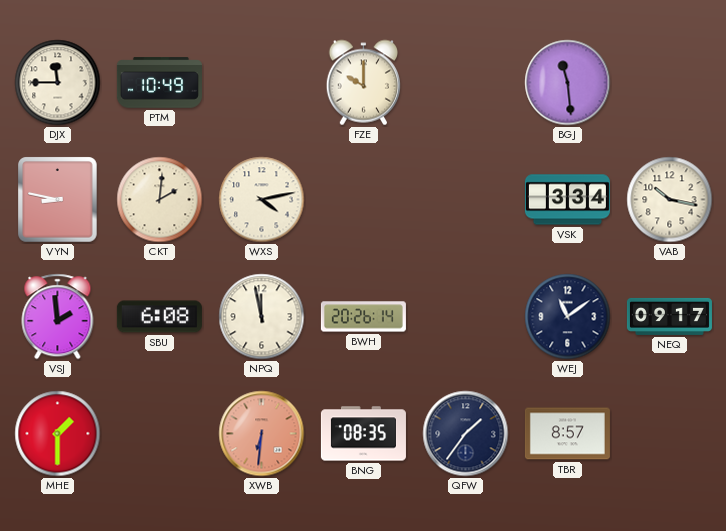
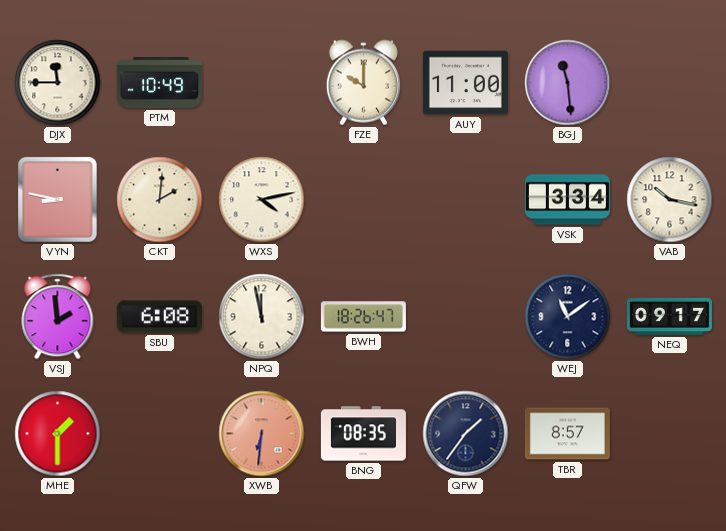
AUY: none -> 11:00
BWH: 20:26 -> 18:26
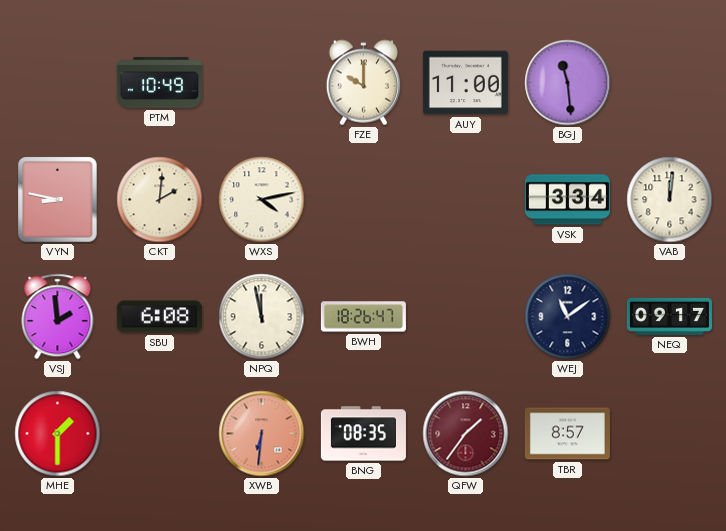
DJX: 11:45 -> none
VAB: 10:17 -> 12:01
QFW dial: navy -> burgundy
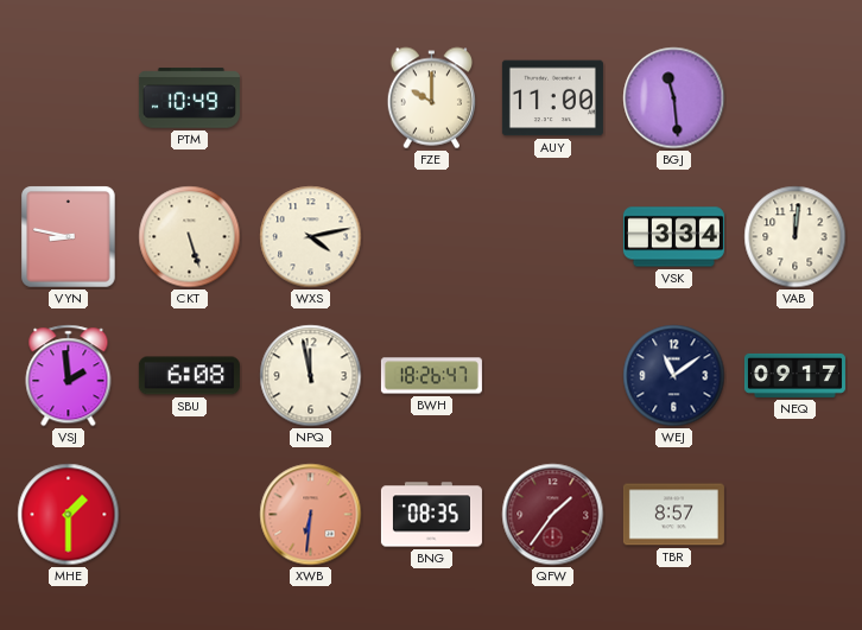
CKT: 2:01 -> 5:27
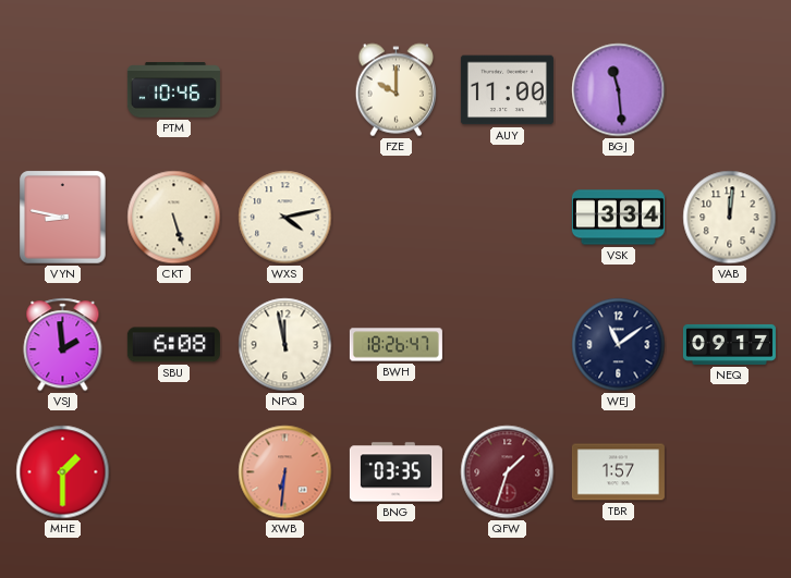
PTM: 10:49 -> 10:46
BNG: 08:35 -> 03:35
QFW: 1:36 -> 1:33
TBR: 8:57 -> 1:57
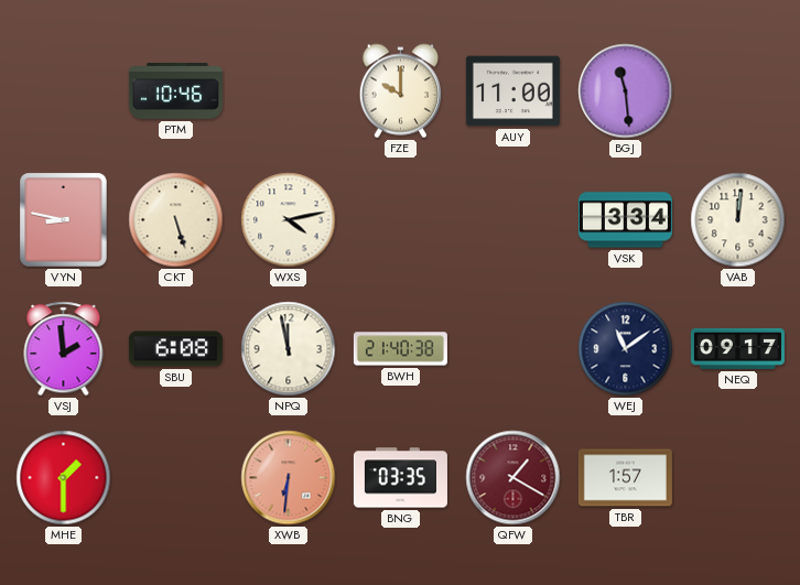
BWH: 18:26 -> 21:40
QFW: 1:33 -> 1:20
